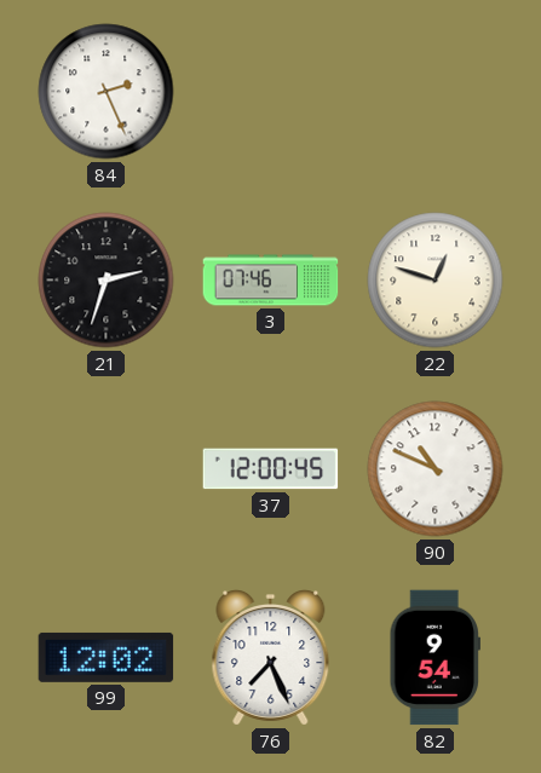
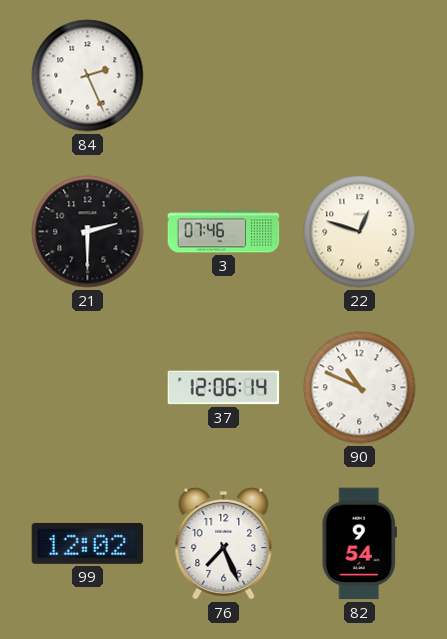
21: 2:33 -> 2:30
37: 12:00 -> 12:06
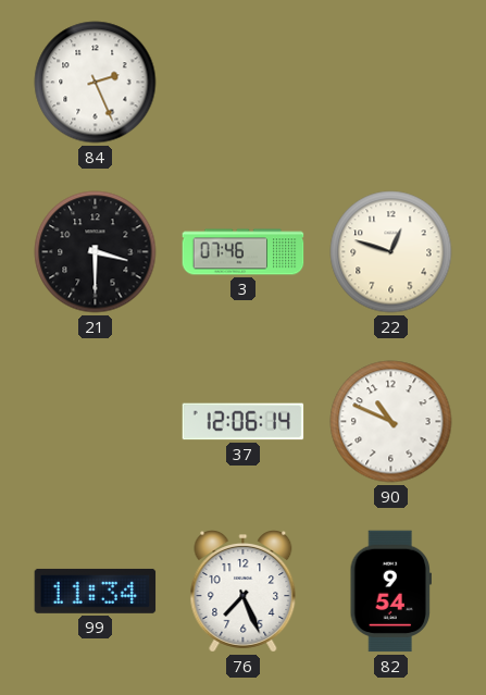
21: 2:30 -> 3:30
99: 12:02 -> 11:34
